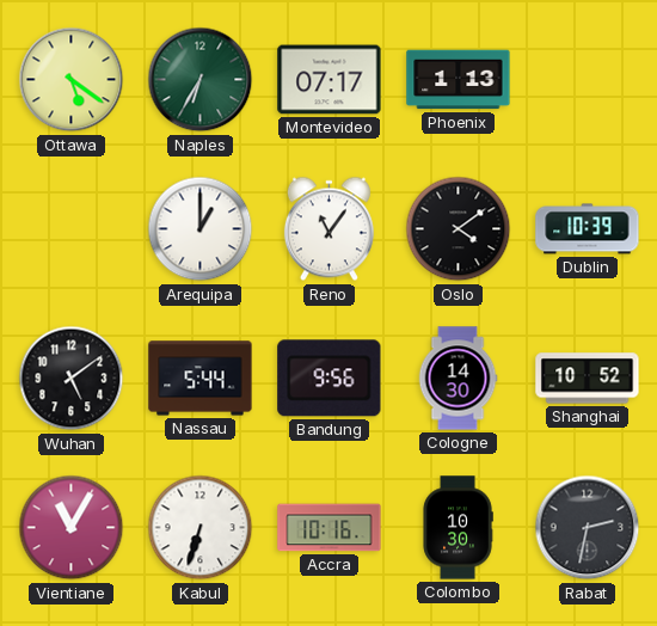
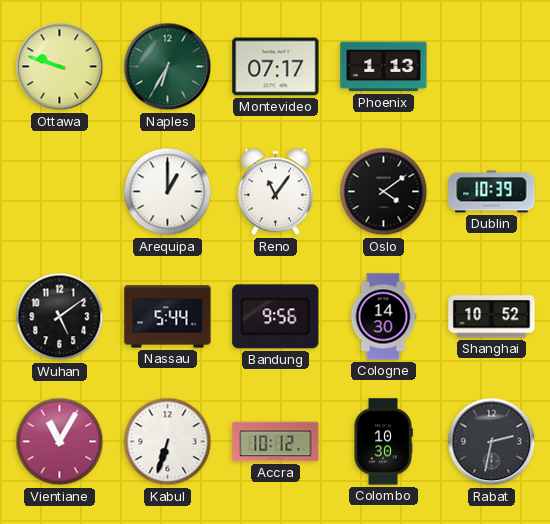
Ottawa: 5:21 -> 9:48
Accra: 10:16 -> 10:12
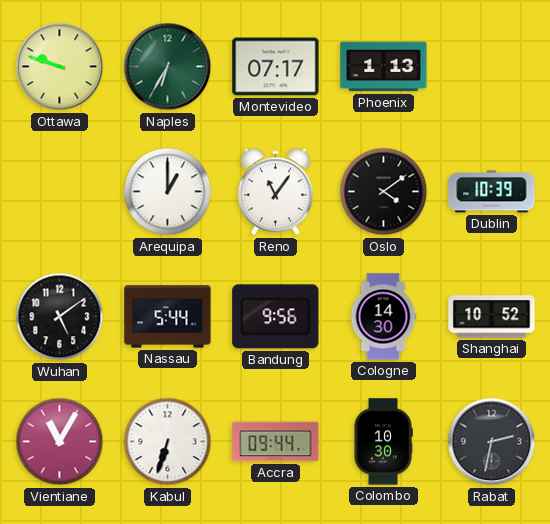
Accra: 10:12 -> 09:44
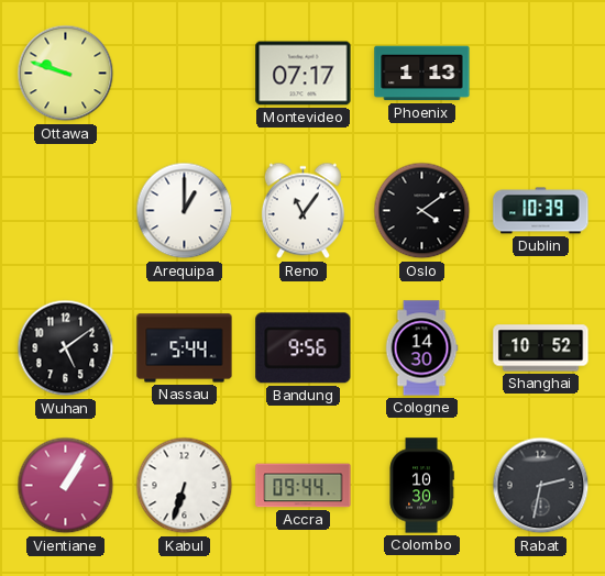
Naples: 6:35 -> none
Vientiane: 11:05 -> 1:05
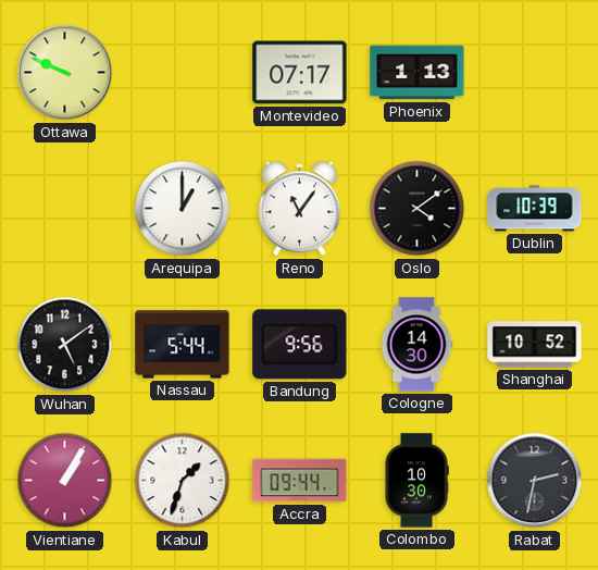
Ottawa: 9:48 -> 9:49
Kabul: 6:33 -> 1:33
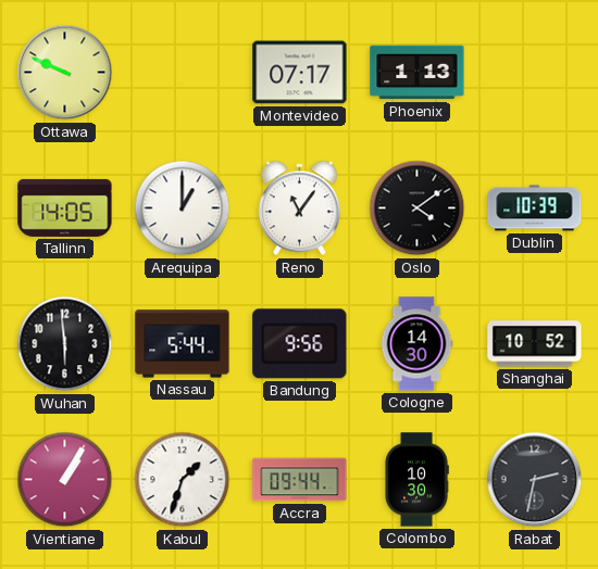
Tallinn: none -> 14:05
Wuhan: 5:09 -> 5:59
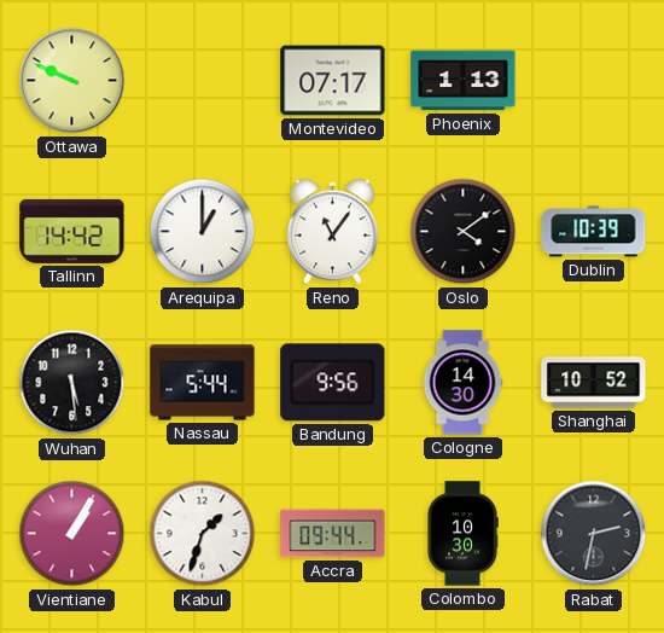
Tallinn: 14:05 -> 14:42
Wuhan: 5:59 -> 5:29
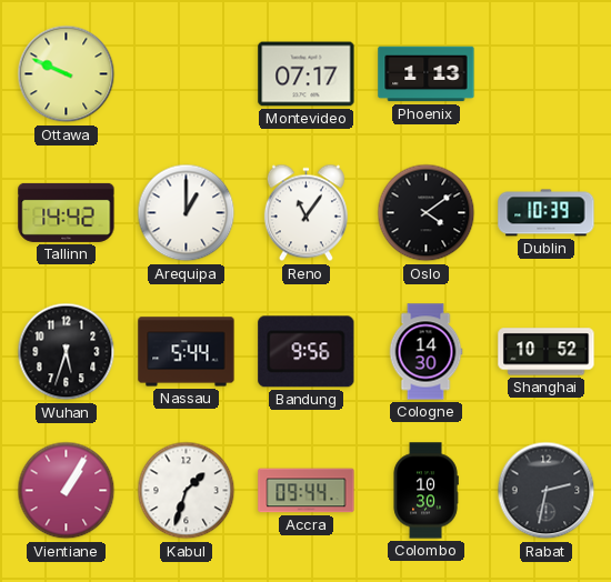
Wuhan: 5:29 -> 5:33
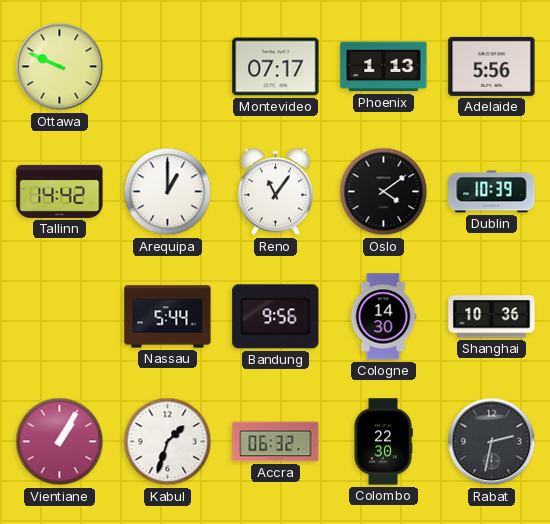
Adelaide: none -> 5:56
Wuhan: 5:33 -> none
Shanghai: 10:52 -> 10:36
Accra: 09:44 -> 06:32
Colombo: 10:30 -> 22:30
